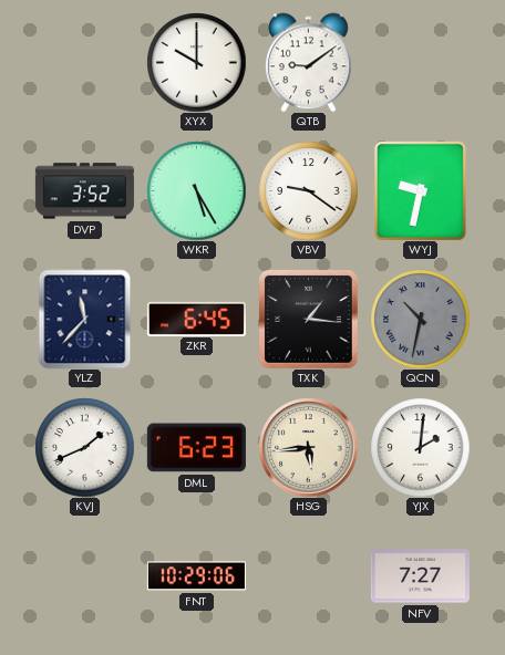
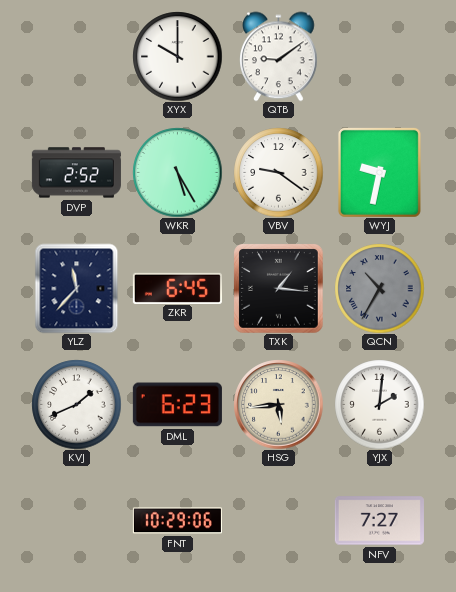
DVP: 3:52 -> 2:52
QCN: 10:32 -> 10:35
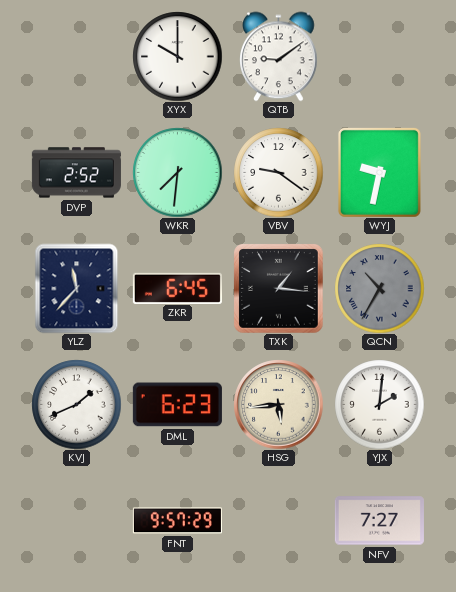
WKR: 5:25 -> 7:31
FNT: 10:29 -> 9:57
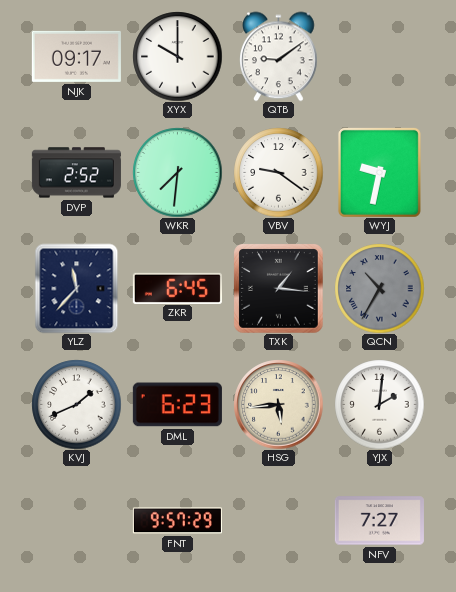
NJK: none -> 09:17
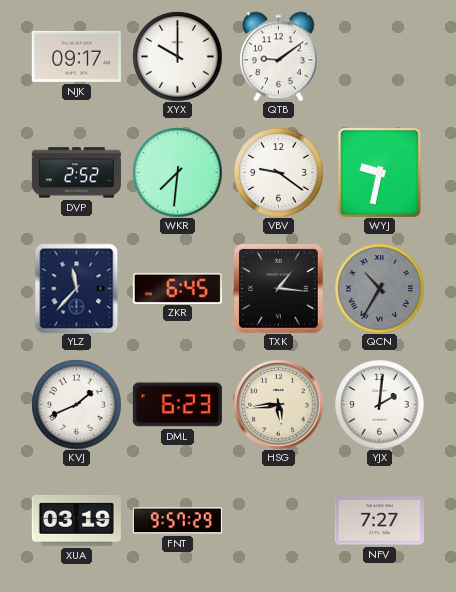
XUA: none -> 03:19
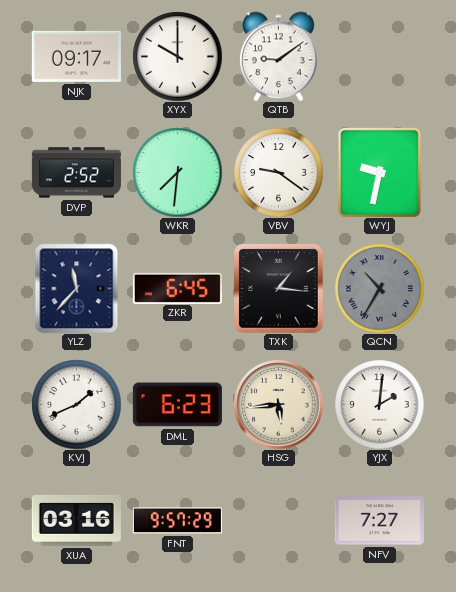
XUA: 03:19 -> 03:16
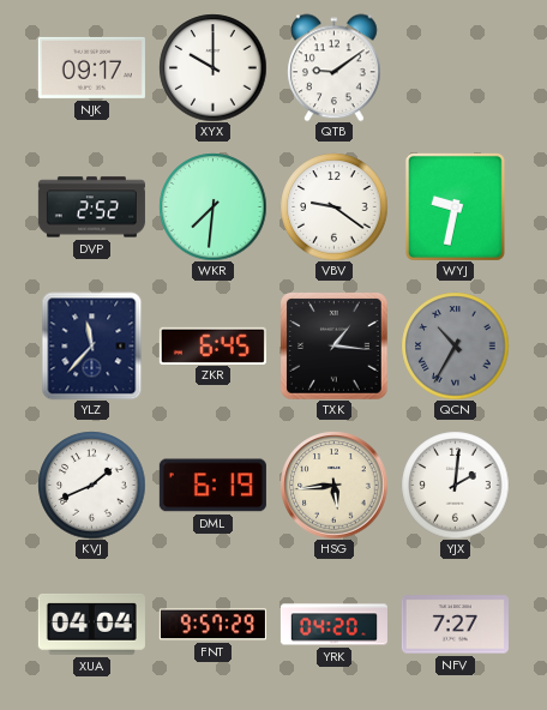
DML: 6:23 -> 6:19
XUA: 03:16 -> 04:04
YRK: none -> 04:20
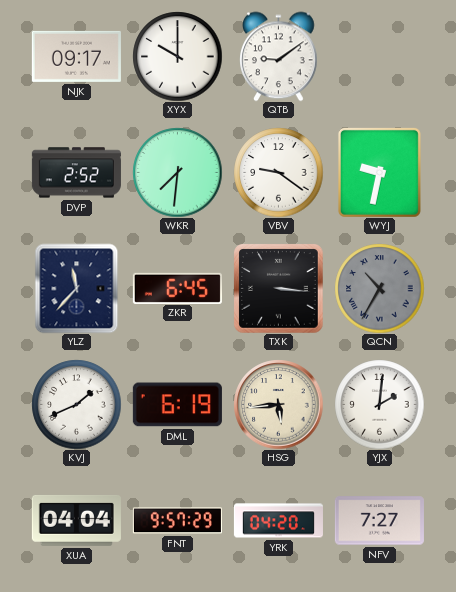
TXK: 1:16 -> 3:16
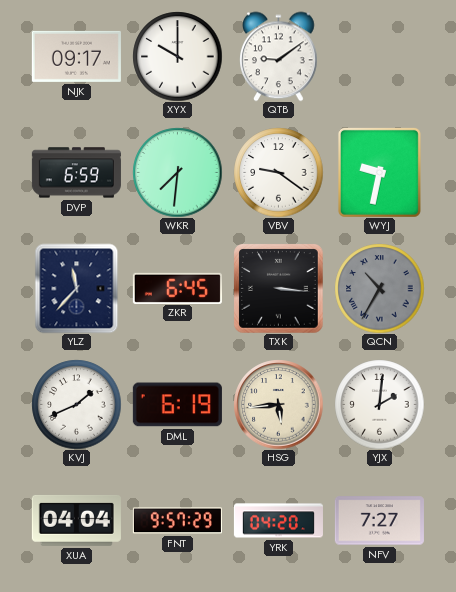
DVP: 2:52 -> 6:59
